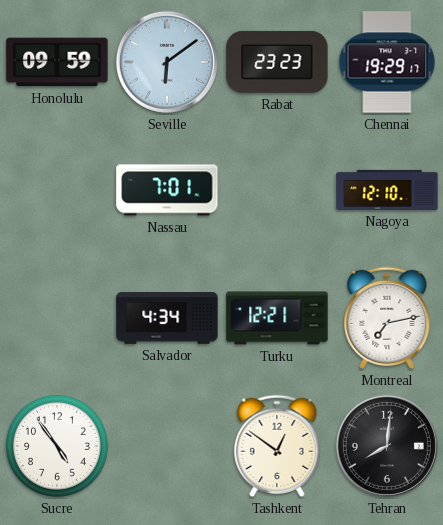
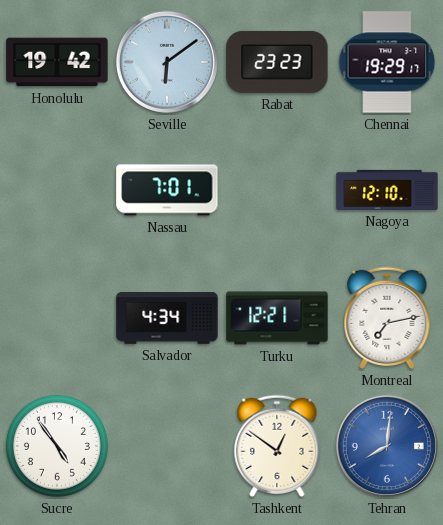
Honolulu: 09:59 -> 19:42
Tehran dial: black -> blue
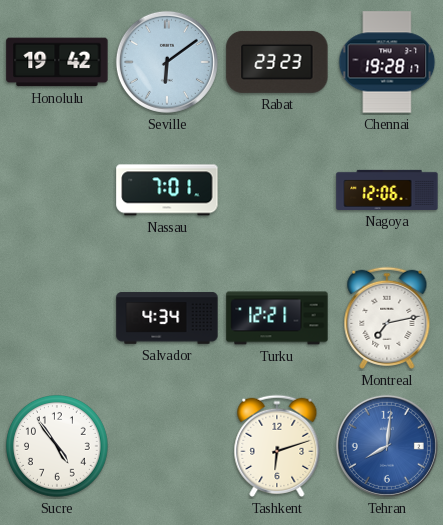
Chennai: 19:29 -> 19:28
Nagoya: 12:10 -> 12:06
Tashkent: 12:51 -> 6:12
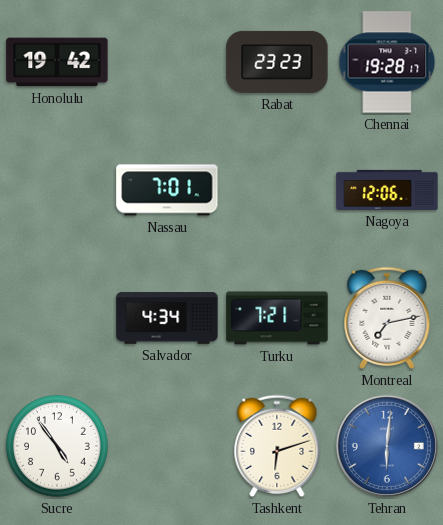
Seville: 6:09 -> none
Turku: 12:21 -> 7:21
Tehran: 8:01 -> 6:01
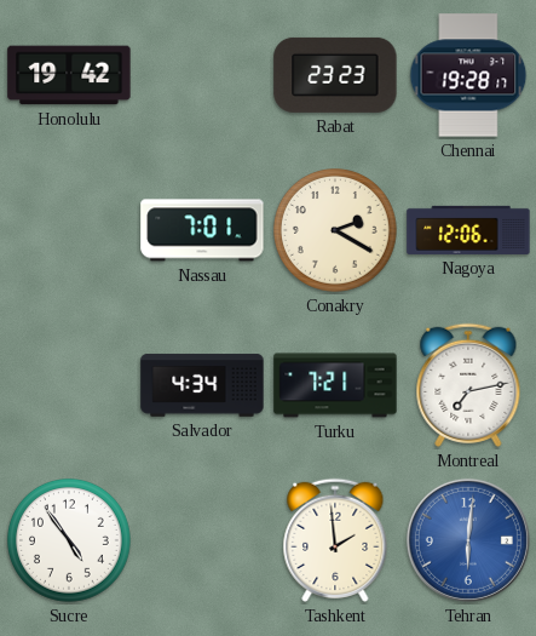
Conakry: none -> 2:20
Tashkent: 6:12 -> 1:59
